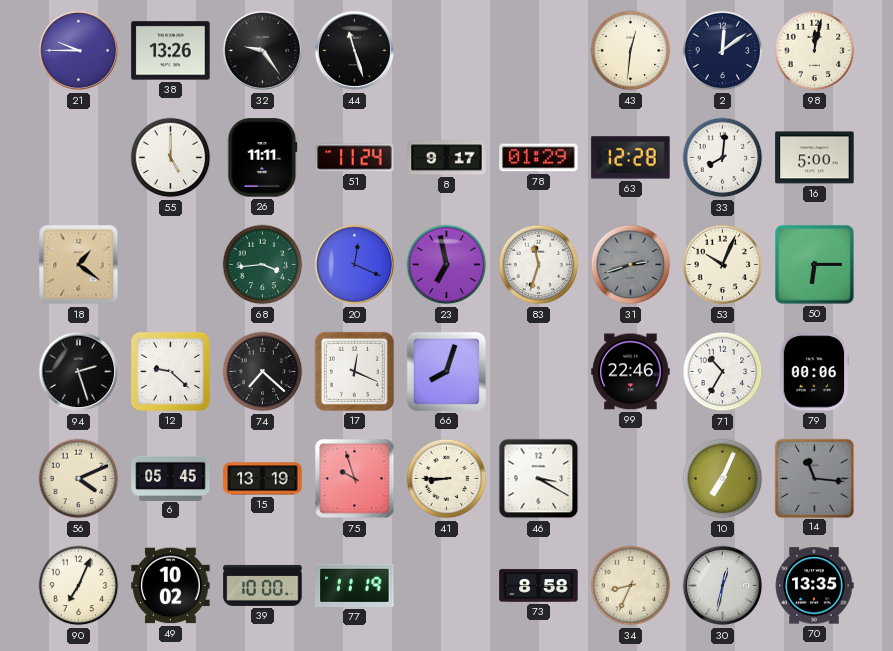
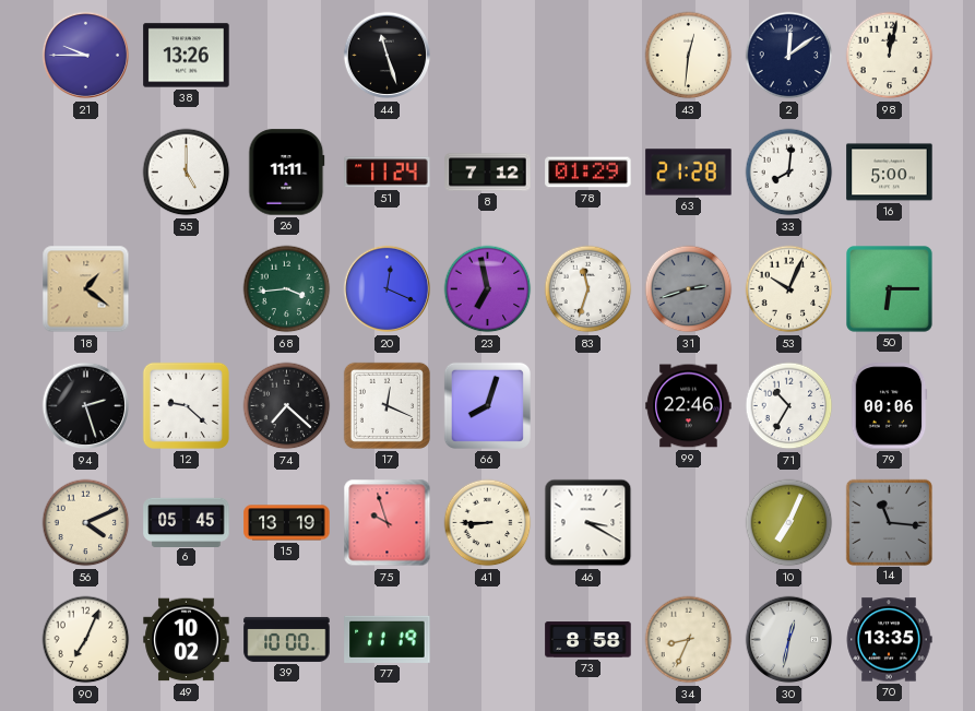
32: 9:24 -> none
8: 9:17 -> 7:12
63: 12:28 -> 21:28
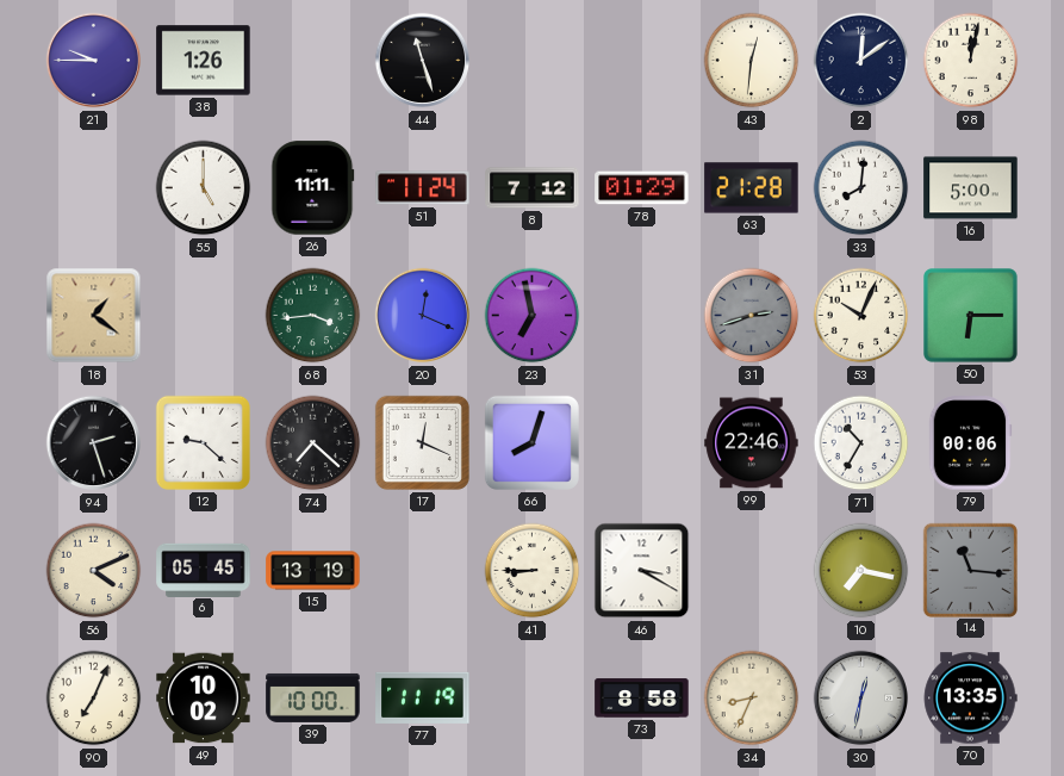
38: 13:26 -> 1:26
83: 11:33 -> none
75: 9:57 -> none
10: 7:04 -> 7:17
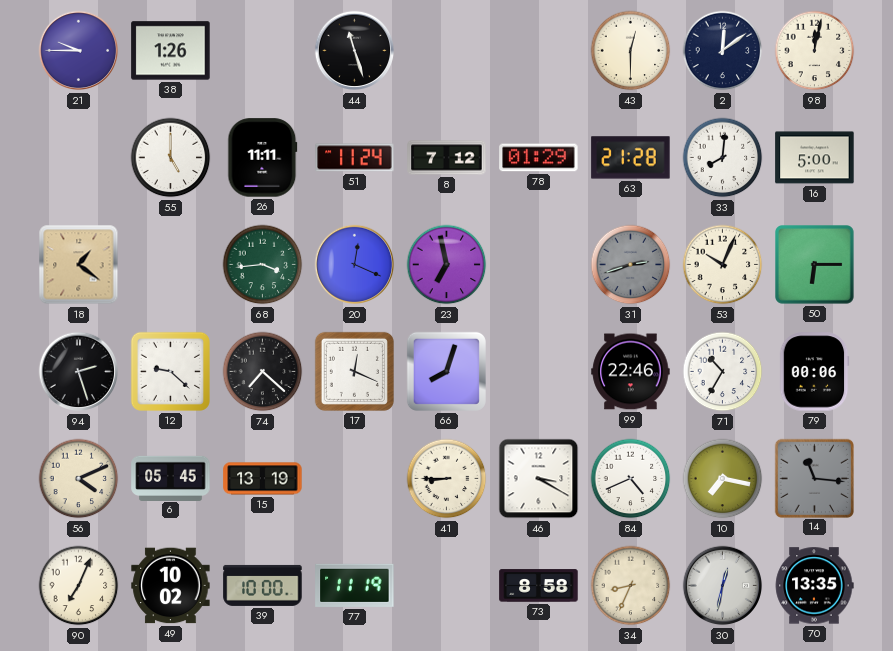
43: 12:31 -> 12:30
84: none -> 4:41
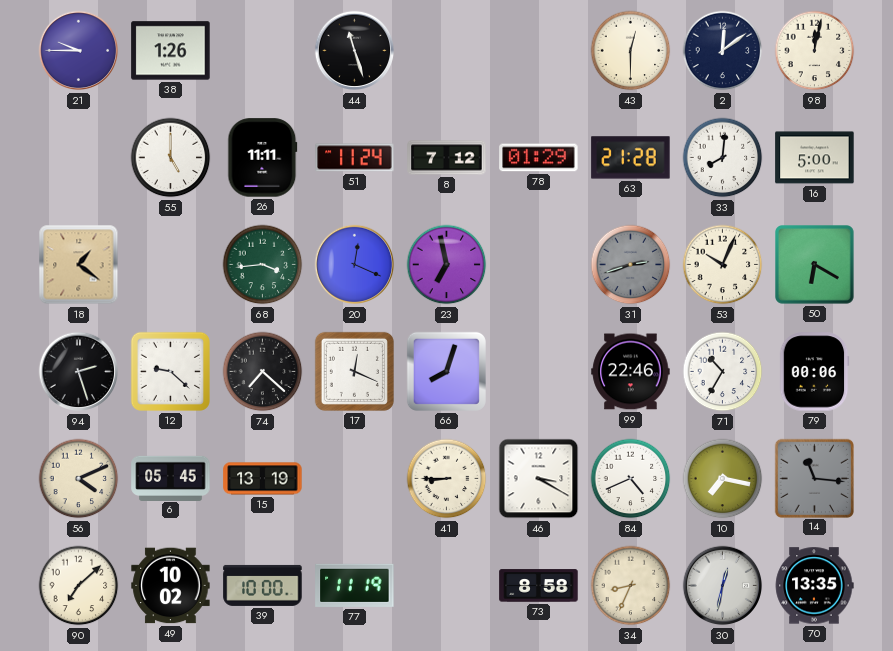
50: 6:15 -> 6:20
90: 7:04 -> 7:08
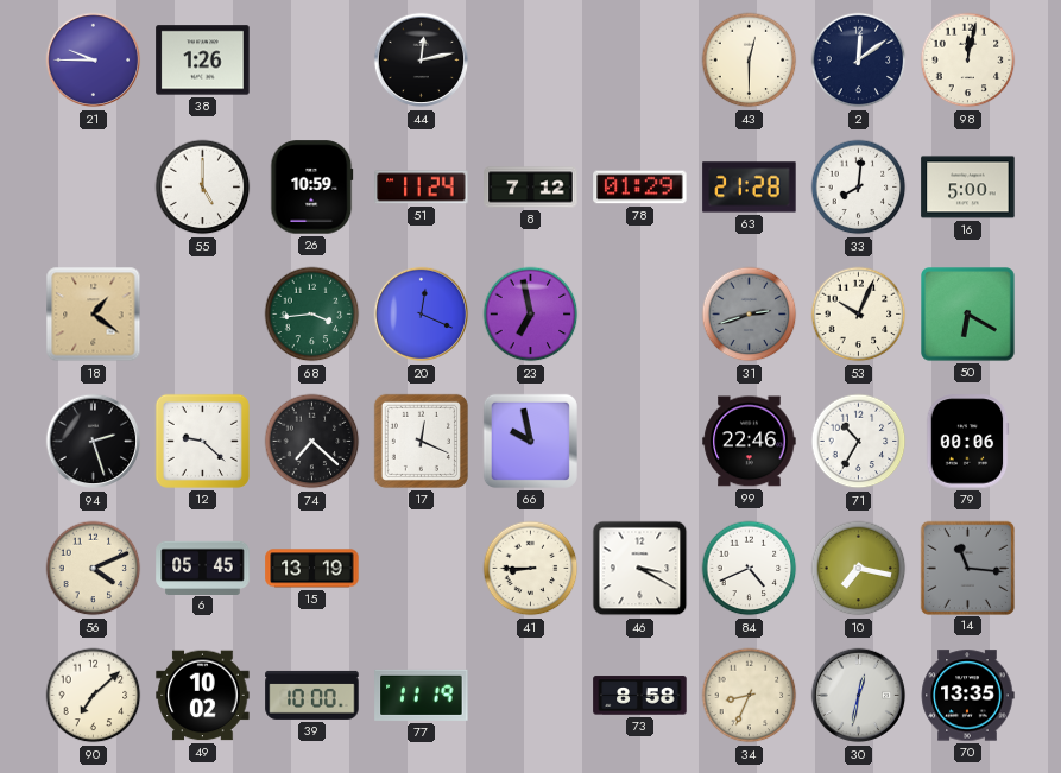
44: 11:27 -> 12:13
26: 11:11 -> 10:59
66: 8:03 -> 9:58
